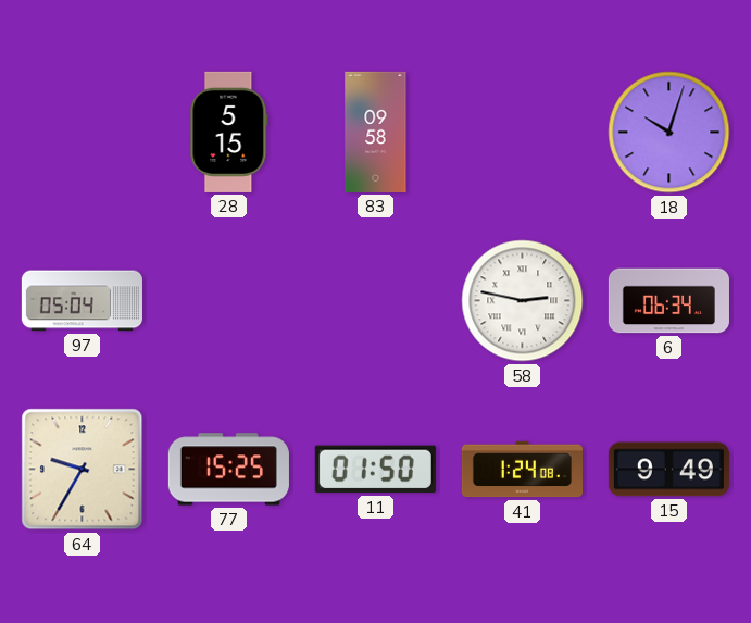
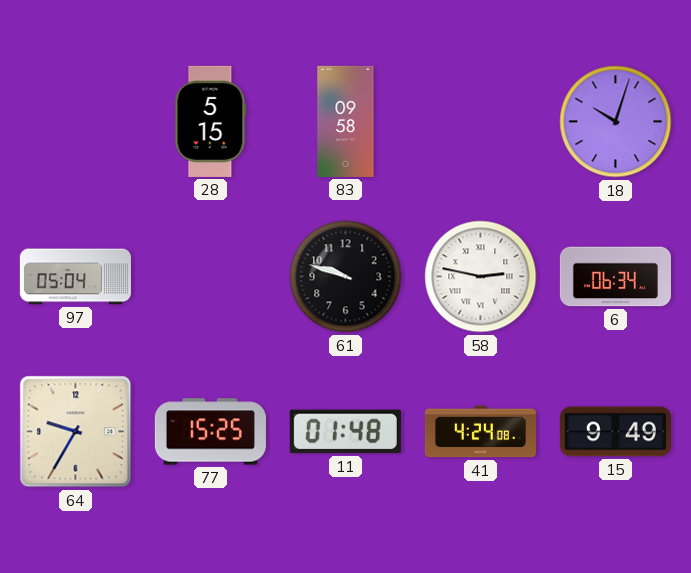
61: none -> 9:48
11: 01:50 -> 01:48
41: 1:24 -> 4:24
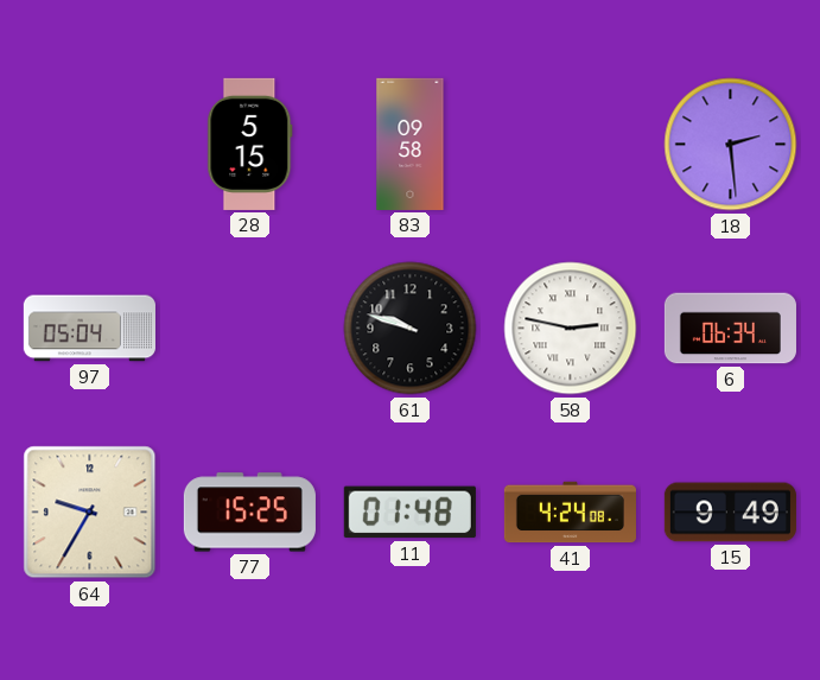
18: 10:03 -> 2:29
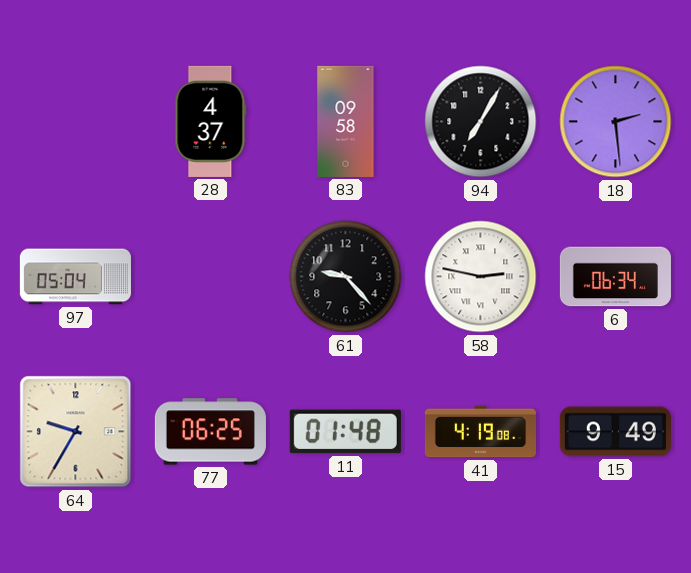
28: 5:15 -> 4:37
94: none -> 7:05
61: 9:48 -> 9:23
77: 15:25 -> 06:25
41: 4:24 -> 4:19
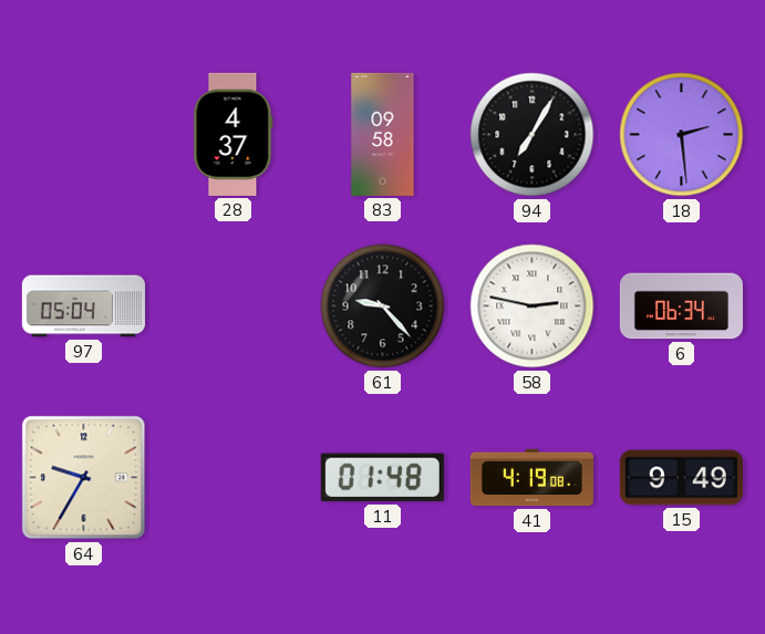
77: 06:25 -> none
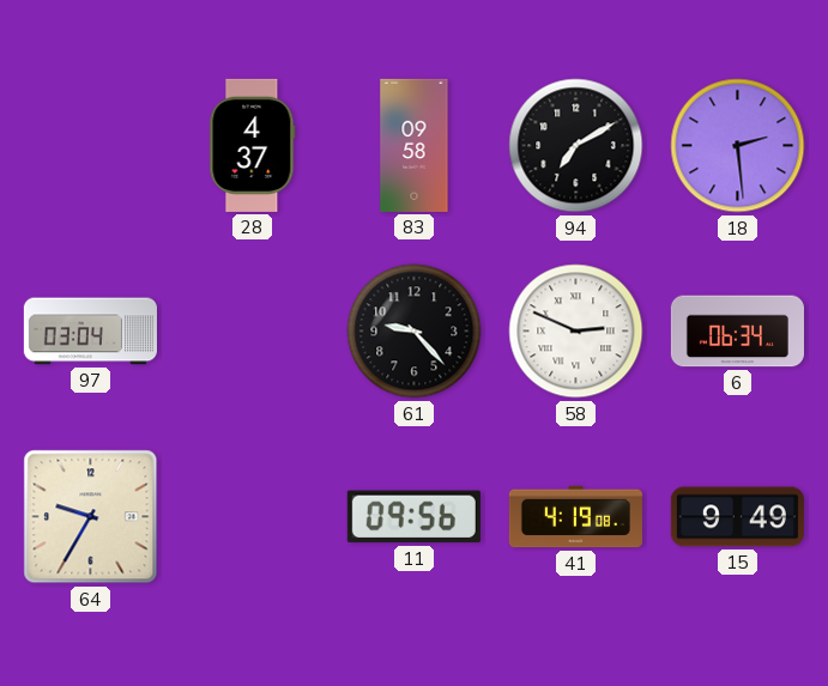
94: 7:05 -> 7:10
97: 05:04 -> 03:04
58: 2:47 -> 2:49
11: 01:48 -> 09:56
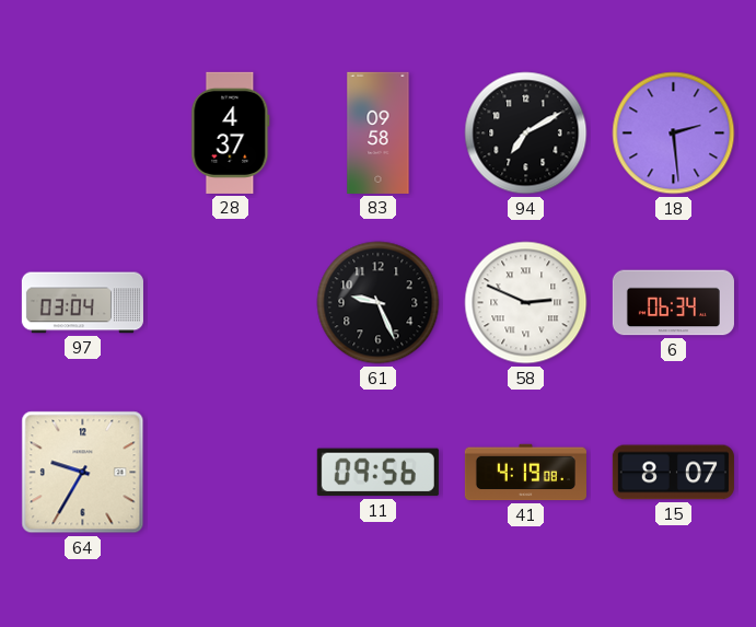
61: 9:23 -> 9:26
15: 9:49 -> 8:07
